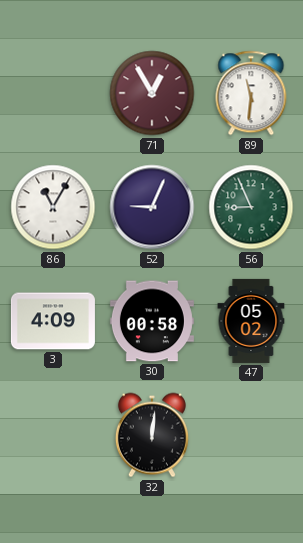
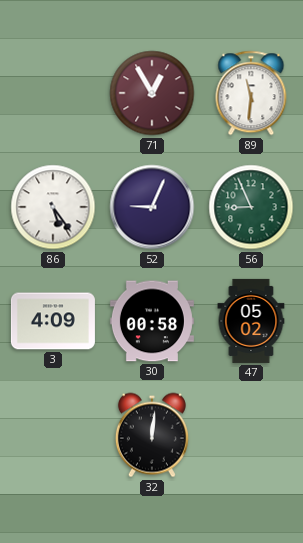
86: 11:05 -> 5:24
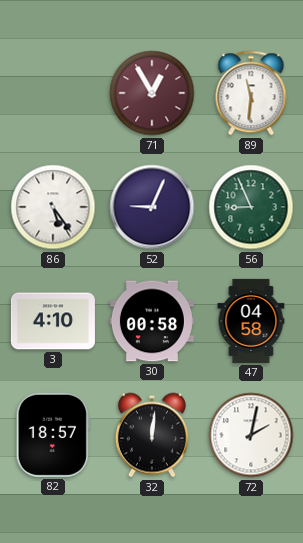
3: 4:09 -> 4:10
47: 05:02 -> 04:58
82: none -> 18:57
72: none -> 2:02
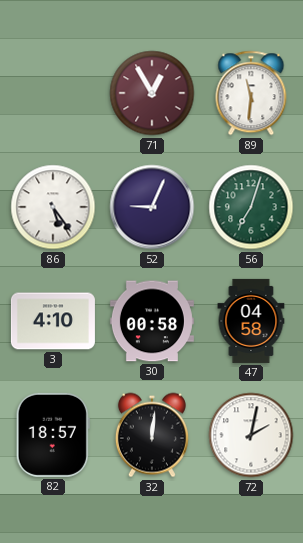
56: 8:56 -> 7:03
